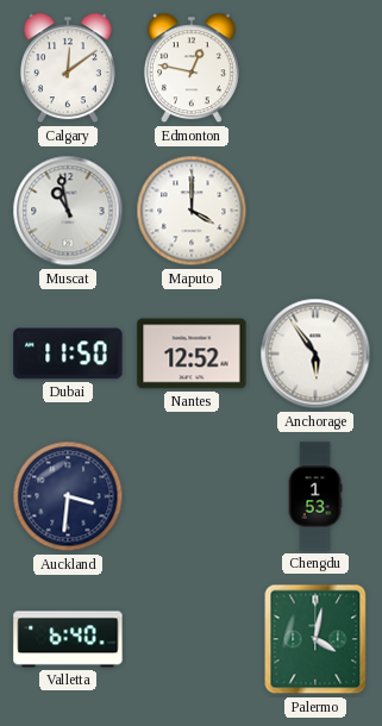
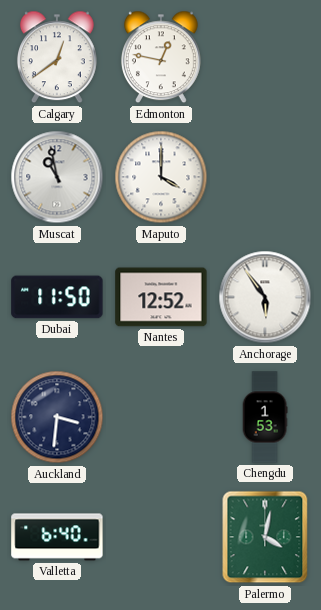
Calgary: 12:09 -> 12:39
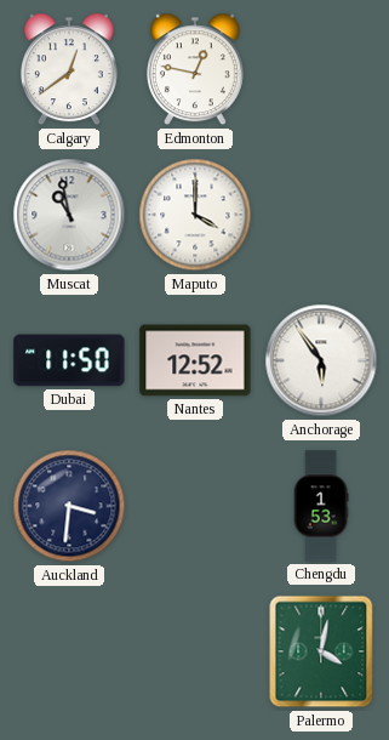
Valletta: 6:40 -> none
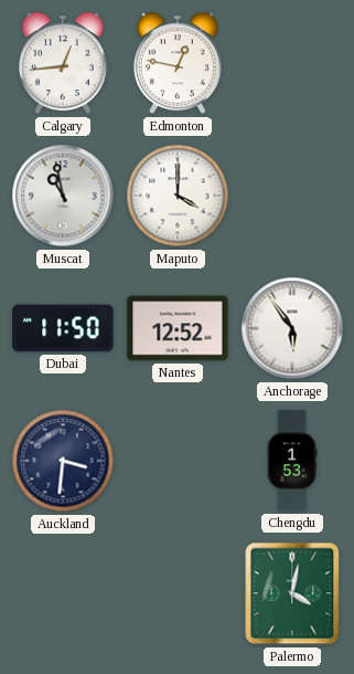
Calgary: 12:39 -> 12:44
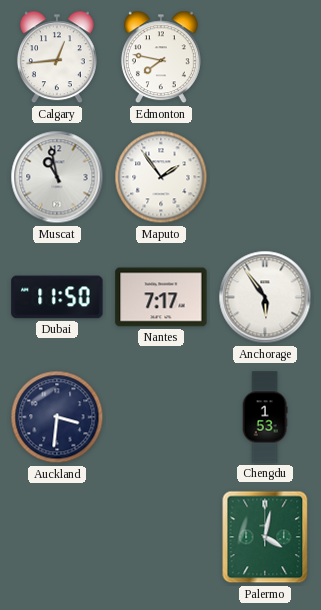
Edmonton: 12:47 -> 7:47
Maputo: 4:00 -> 1:54
Nantes: 12:52 -> 7:17
